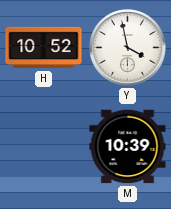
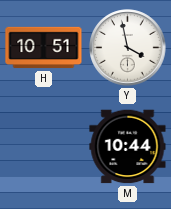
H: 10:52 -> 10:51
M: 10:39 -> 10:44
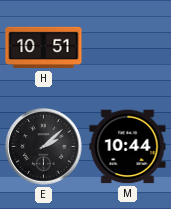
Y: 3:58 -> none
E: none -> 2:08
